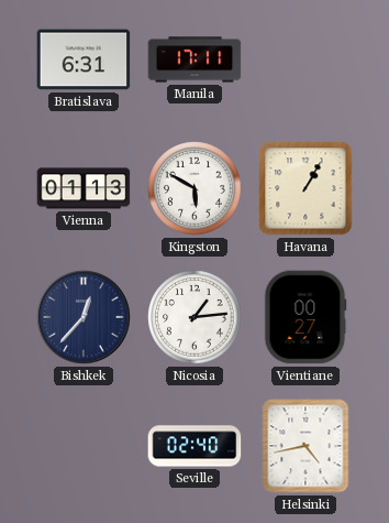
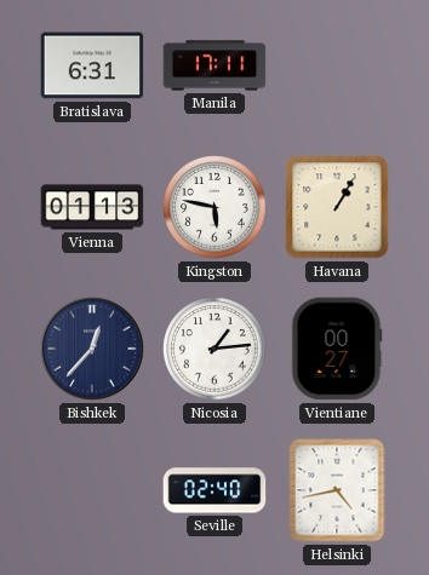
Kingston: 5:50 -> 5:47
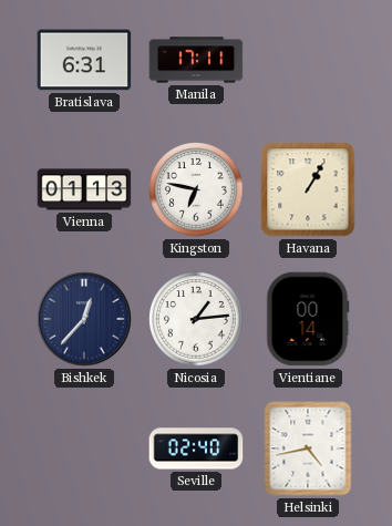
Kingston: 5:47 -> 6:47
Vientiane: 00:27 -> 00:14
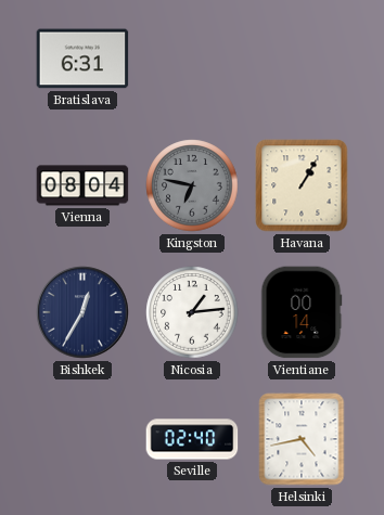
Manila: 17:11 -> none
Vienna: 01:13 -> 08:04
Kingston dial: white -> grey
Bishkek: 12:37 -> 12:35
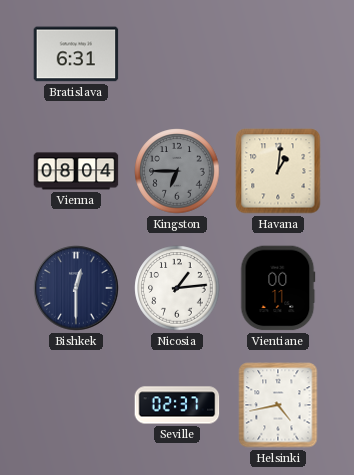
Kingston: 6:47 -> 6:45
Havana: 1:05 -> 1:01
Bishkek: 12:35 -> 12:30
Vientiane: 00:14 -> 00:11
Seville: 02:40 -> 02:37
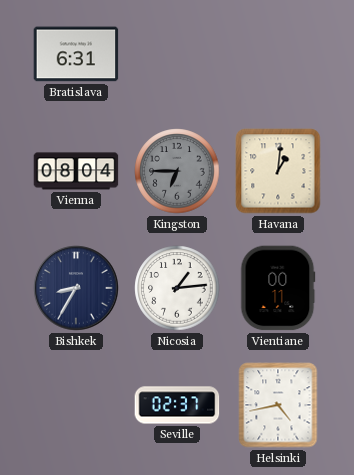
Bishkek: 12:30 -> 8:35
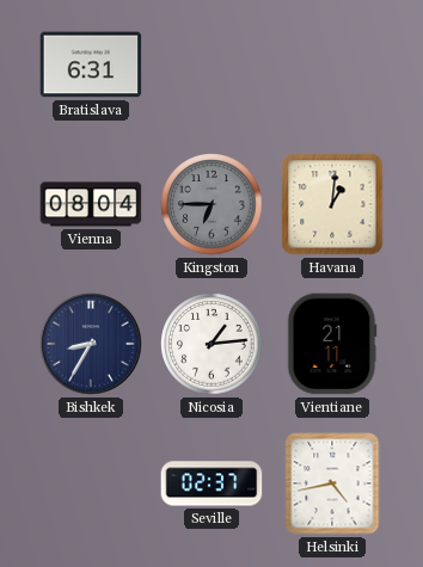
Vientiane: 00:11 -> 21:11
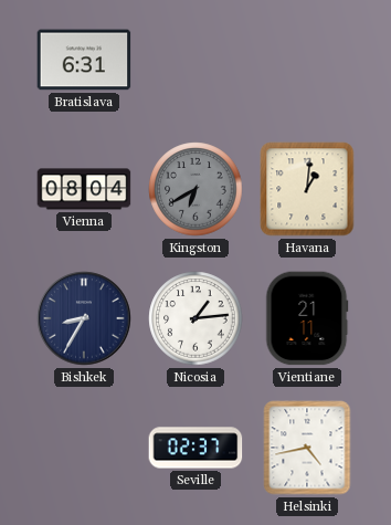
Kingston: 6:45 -> 6:40
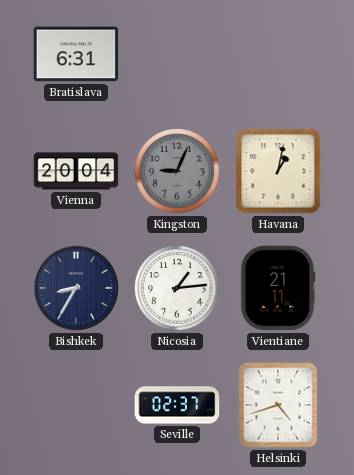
Vienna: 08:04 -> 20:04
Kingston: 6:40 -> 9:04
Havana: 1:01 -> 1:02
Helsinki: 4:43 -> 4:42
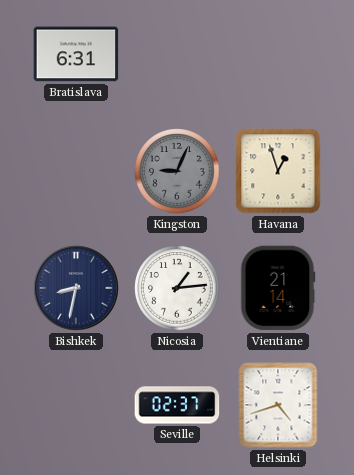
Vienna: 20:04 -> none
Havana: 1:02 -> 12:57
Bishkek: 8:35 -> 8:32
Vientiane: 21:11 -> 21:14
